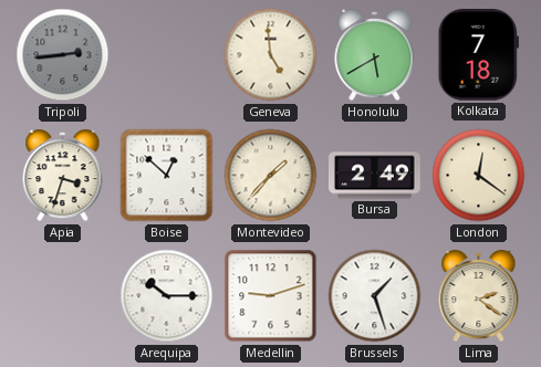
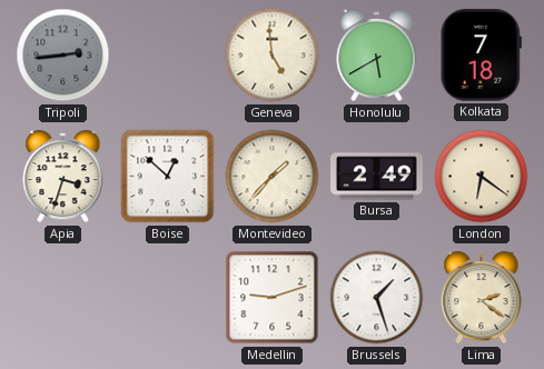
London: 12:21 -> 6:21
Arequipa: 10:15 -> none
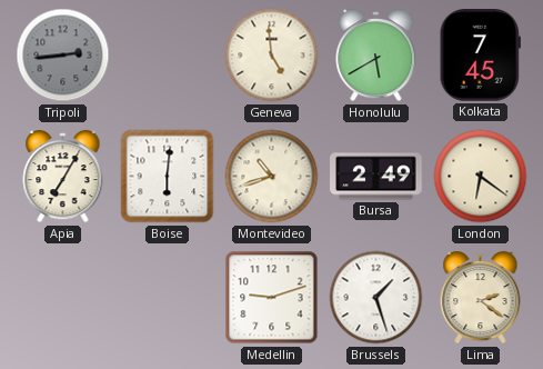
Kolkata: 7:18 -> 7:45
Apia: 3:33 -> 7:05
Boise: 12:52 -> 6:01
Montevideo: 1:37 -> 10:42
